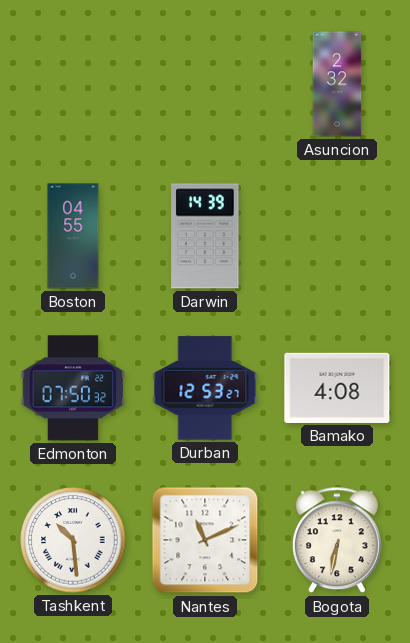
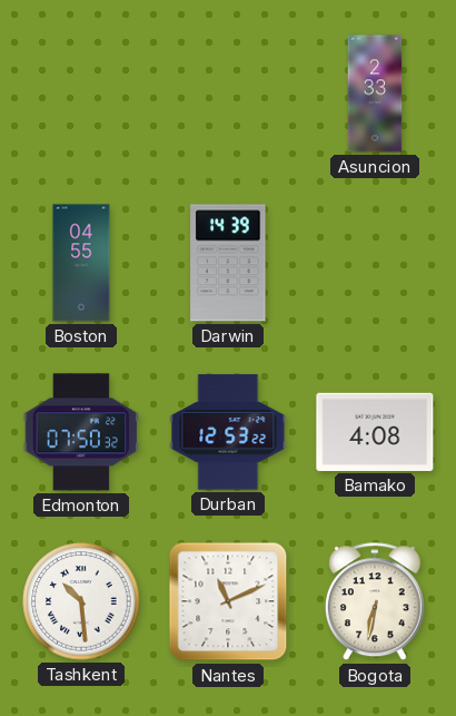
Asuncion: 2:32 -> 2:33
Durban: 12:53:27 -> 12:53:22
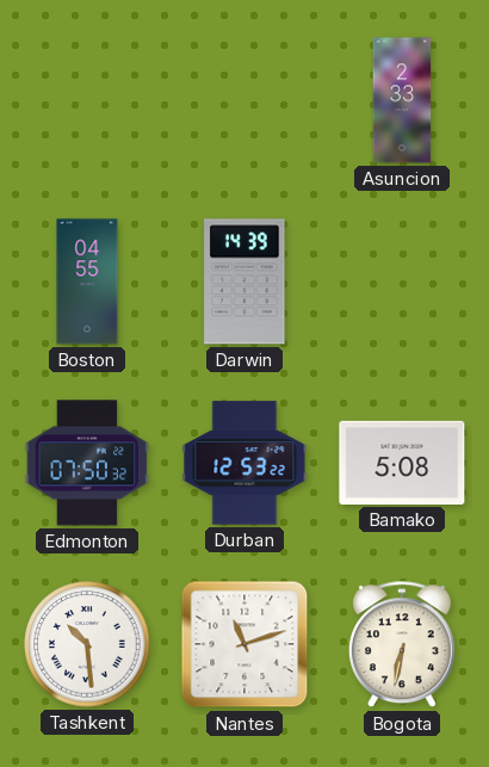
Bamako: 4:08 -> 5:08
Nantes: 11:11 -> 11:12
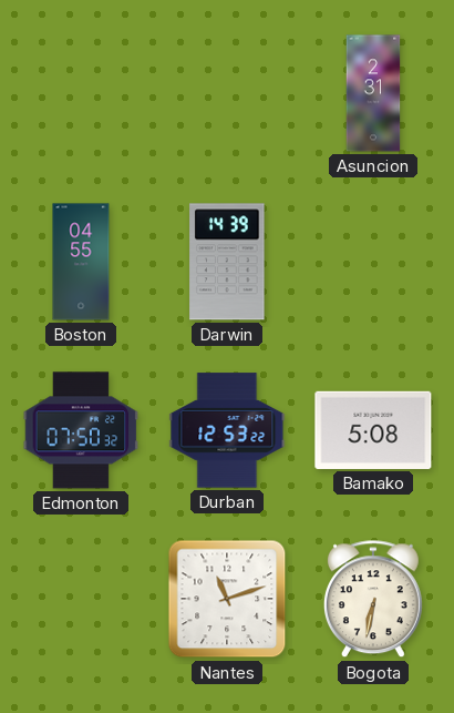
Asuncion: 2:33 -> 2:31
Tashkent: 10:29 -> none
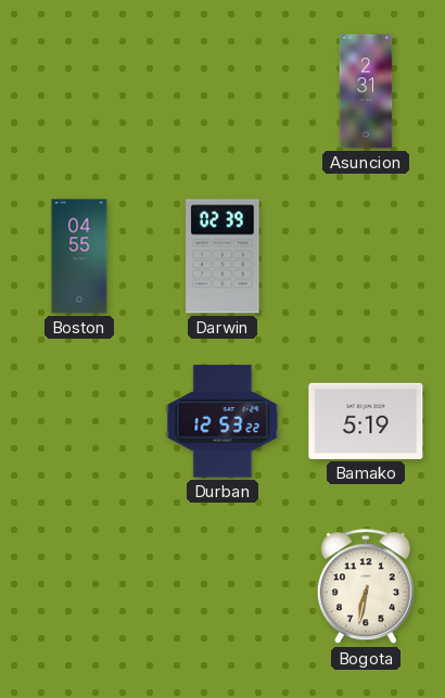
Darwin: 14:39 -> 02:39
Edmonton: 07:50 -> none
Bamako: 5:08 -> 5:19
Nantes: 11:12 -> none
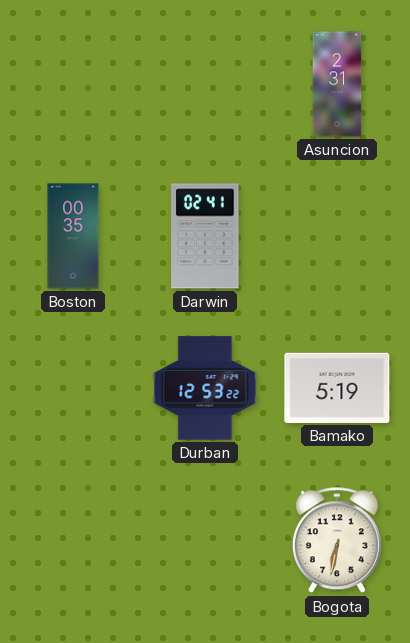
Boston: 04:55 -> 00:35
Darwin: 02:39 -> 02:41
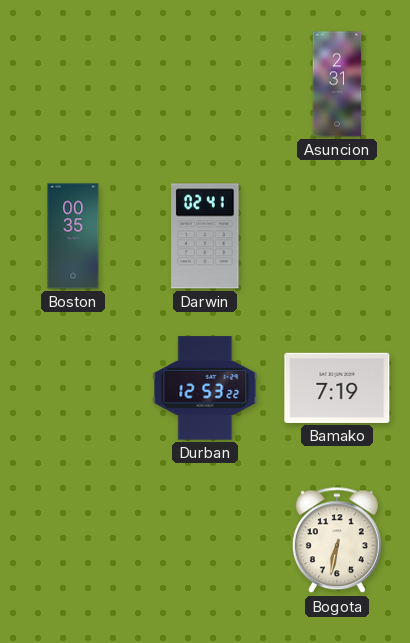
Bamako: 5:19 -> 7:19
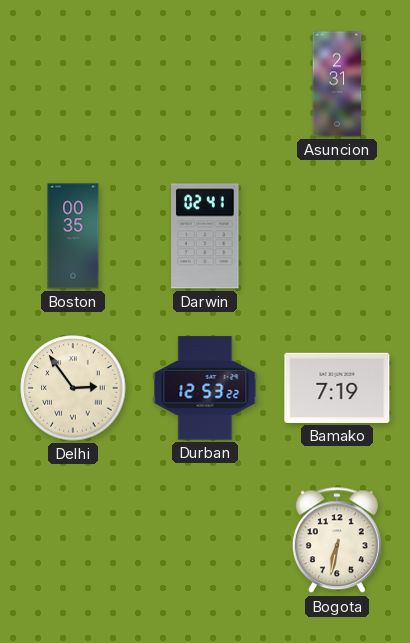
Delhi: none -> 2:54
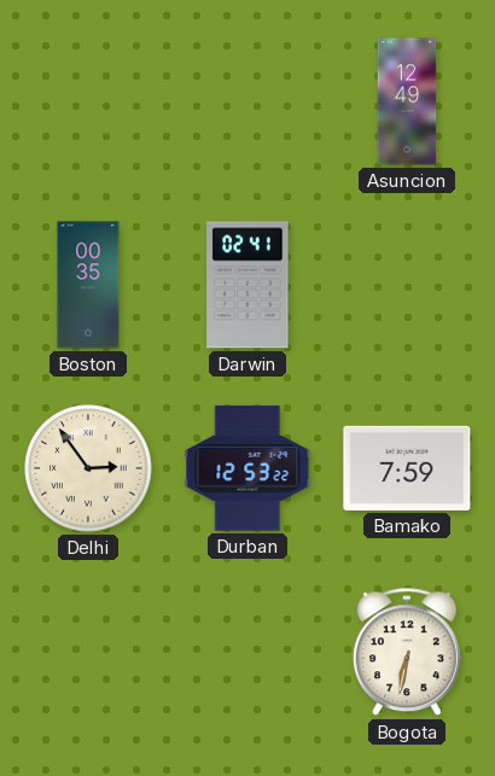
Asuncion: 2:31 -> 12:49
Bamako: 7:19 -> 7:59
